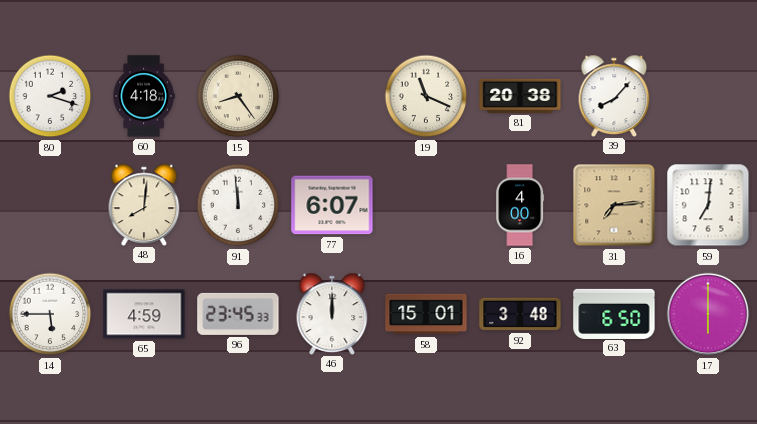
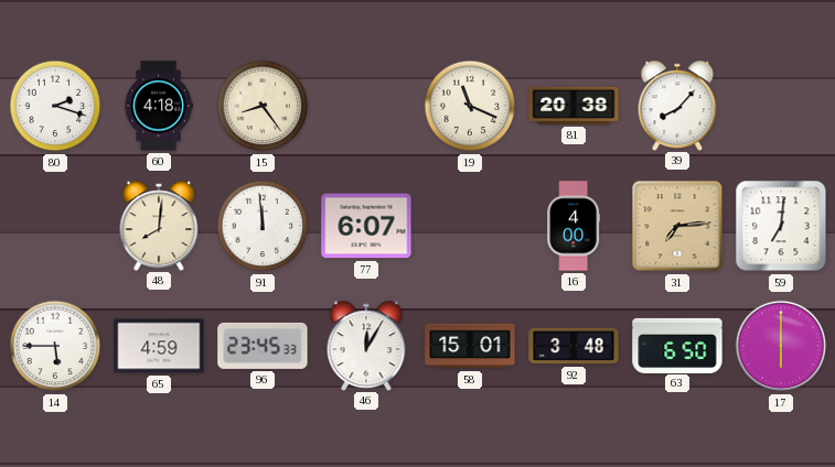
46: 12:00 -> 12:05
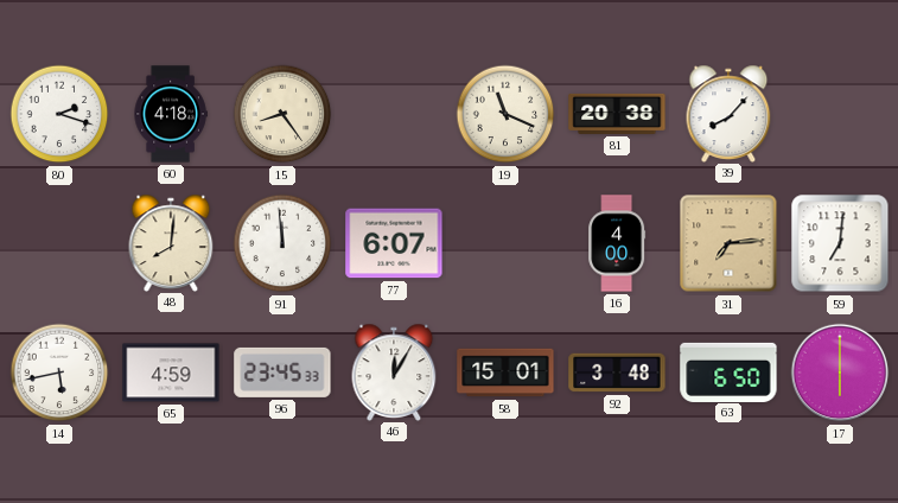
14: 5:45 -> 5:43
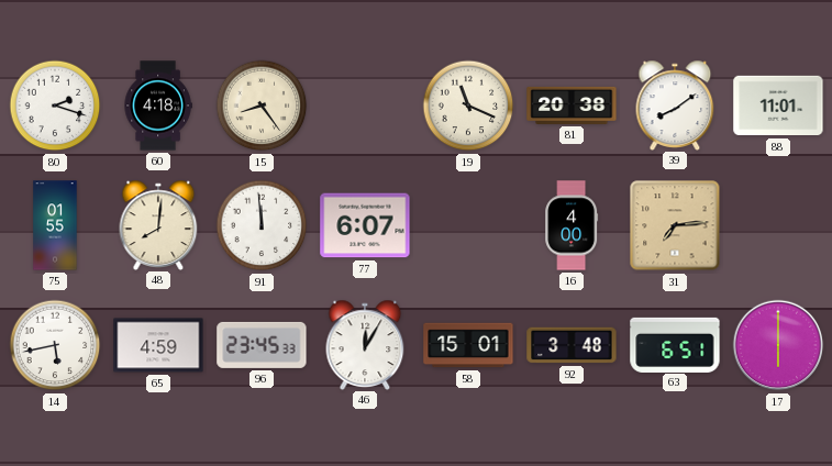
39: 8:07 -> 8:09
88: none -> 11:01
75: none -> 01:55
59: 7:01 -> none
63: 6:50 -> 6:51
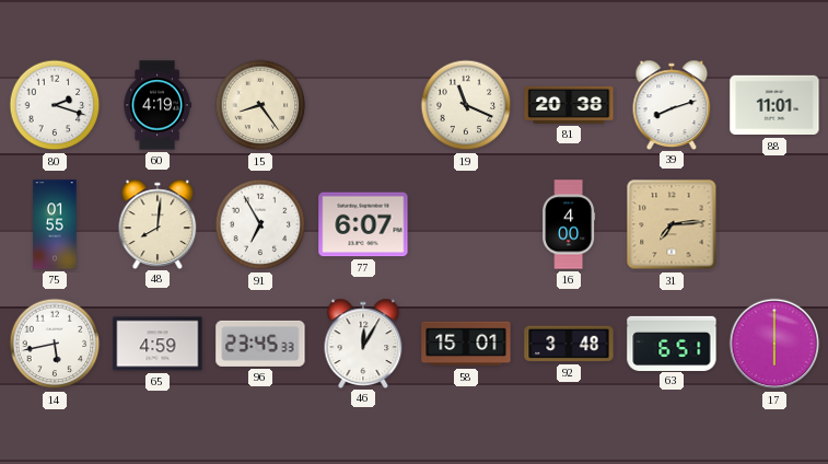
60: 4:18 -> 4:19
39: 8:09 -> 8:12
91: 11:59 -> 6:55
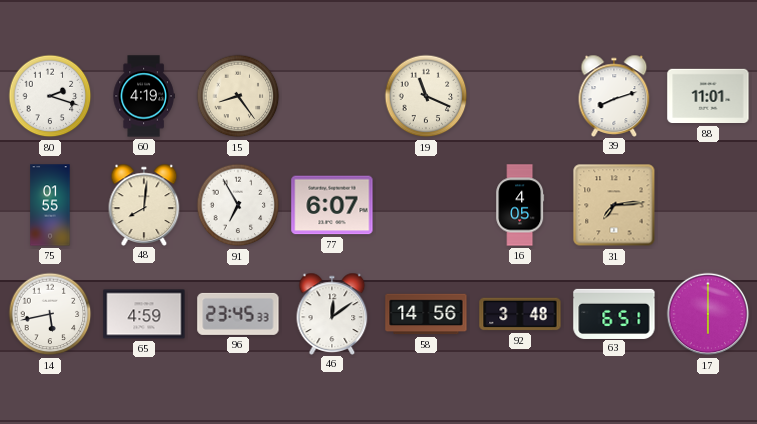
81: 20:38 -> none
16: 4:00 -> 4:05
46: 12:05 -> 12:09
58: 15:01 -> 14:56
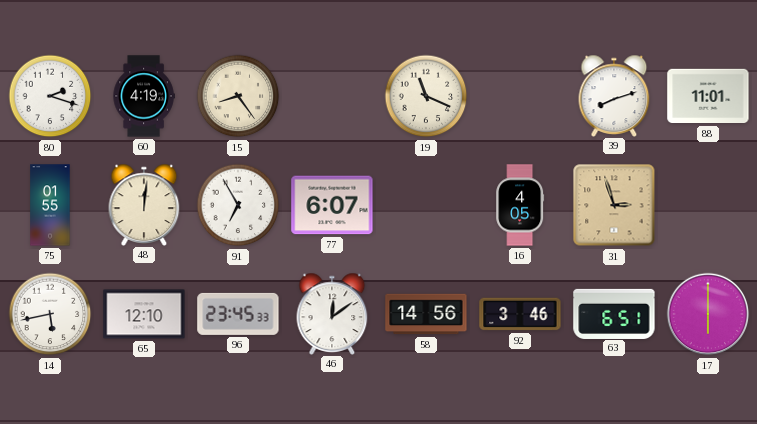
48: 8:01 -> 12:01
31: 7:14 -> 2:57
65: 4:59 -> 12:10
92: 3:48 -> 3:46
